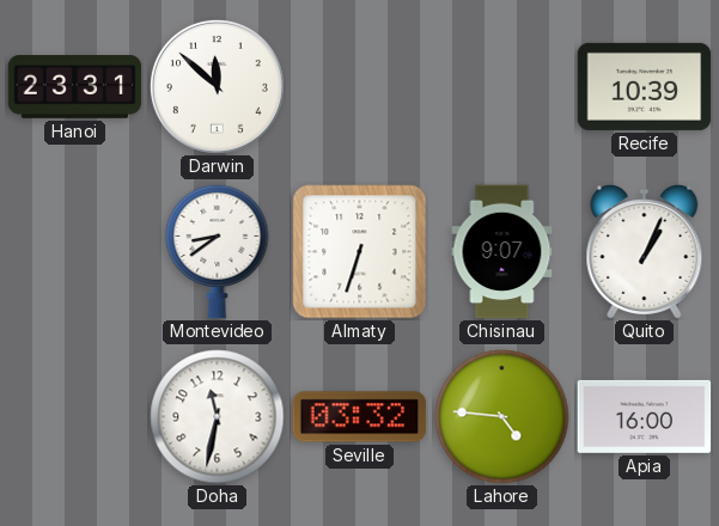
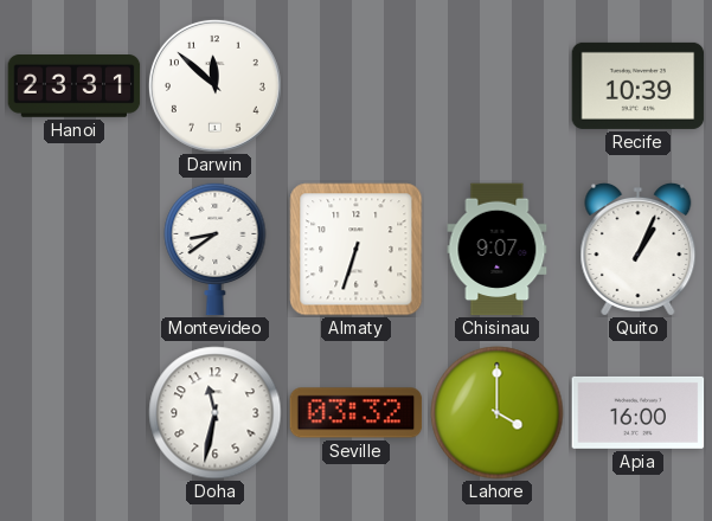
Lahore: 4:46 -> 4:00
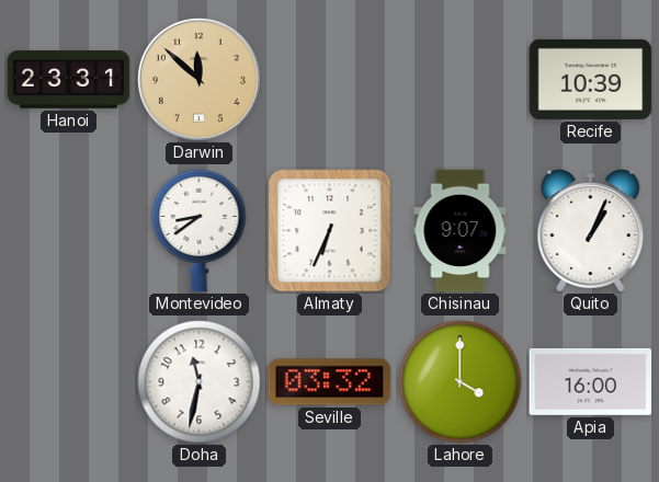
Darwin dial: white -> champagne
Almaty: 6:33 -> 6:34
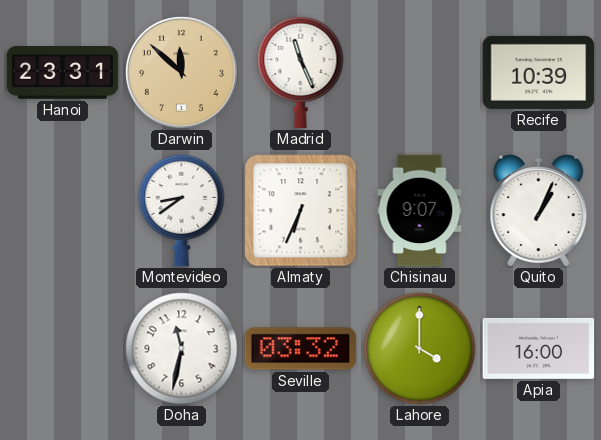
Madrid: none -> 11:26
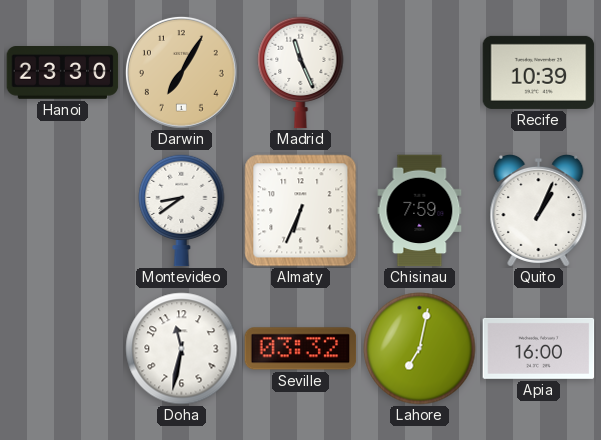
Hanoi: 23:31 -> 23:30
Darwin: 11:52 -> 7:05
Chisinau: 9:07 -> 7:59
Lahore: 4:00 -> 7:02
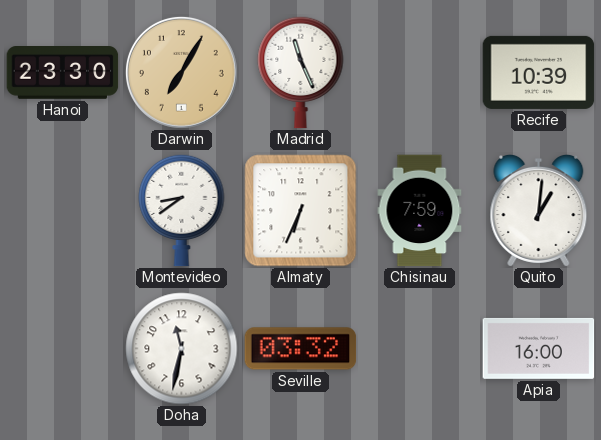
Quito: 1:04 -> 1:01
Lahore: 7:02 -> none
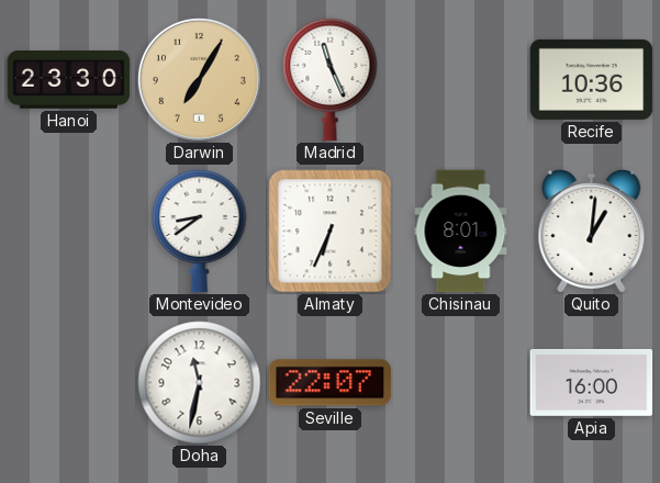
Recife: 10:39 -> 10:36
Chisinau: 7:59 -> 8:01
Seville: 03:32 -> 22:07
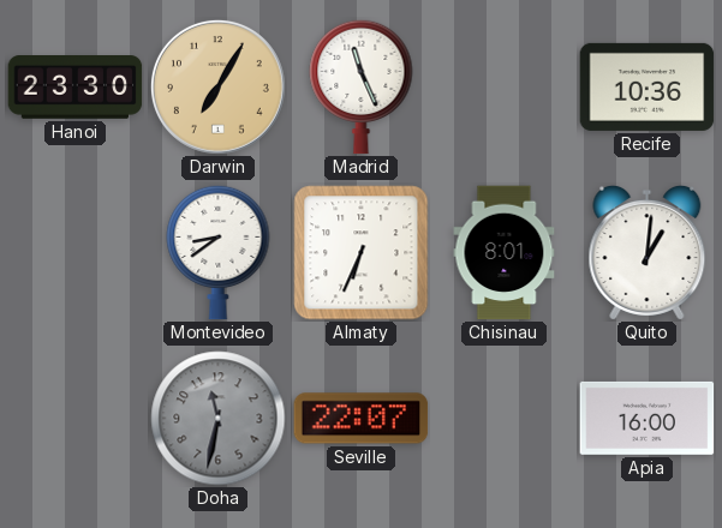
Doha dial: white -> grey
